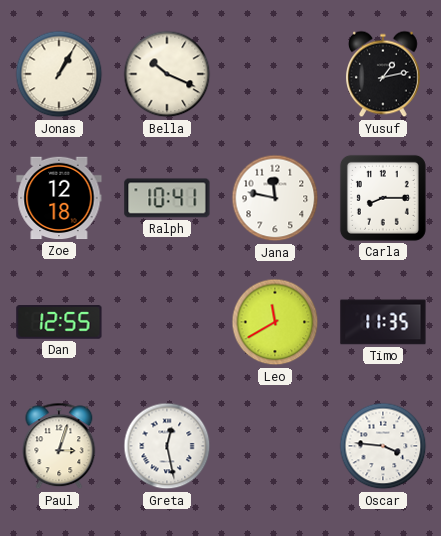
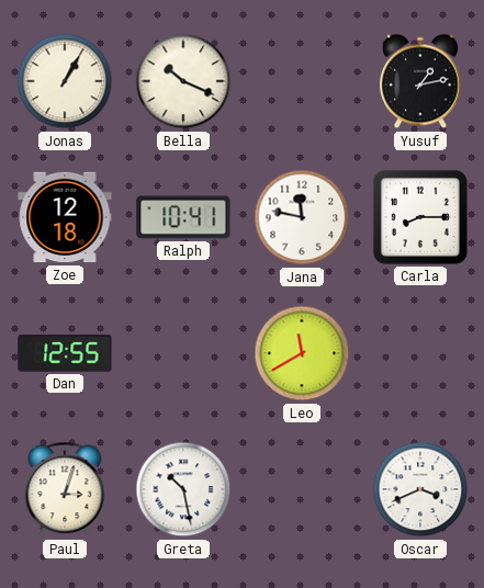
Timo: 11:35 -> none
Greta: 12:28 -> 10:28
Oscar: 3:46 -> 3:41
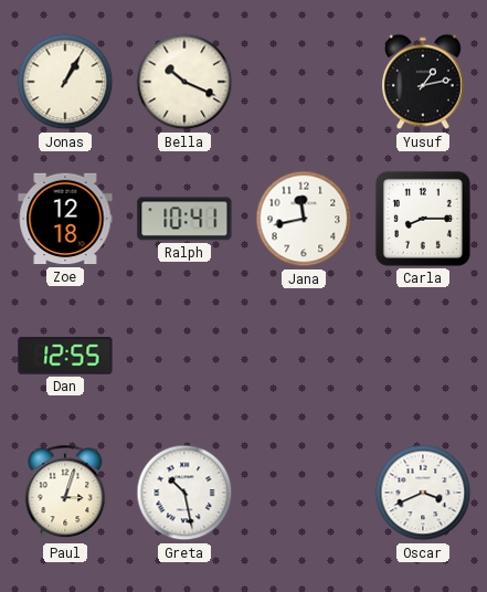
Jana: 11:47 -> 11:43
Leo: 11:40 -> none
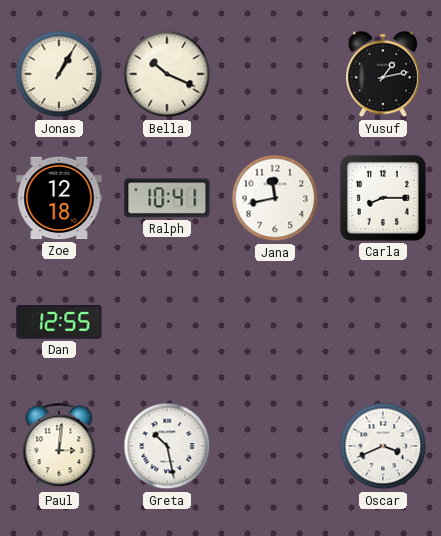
Paul: 3:03 -> 3:01
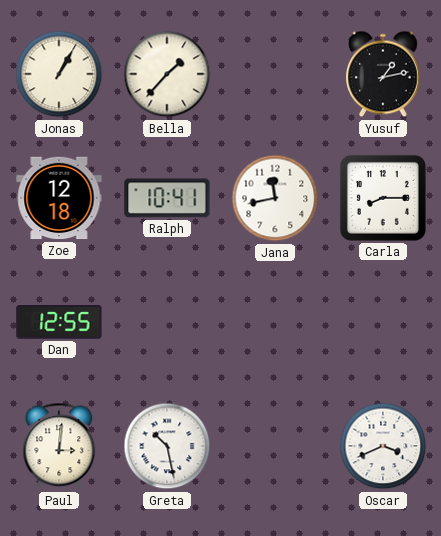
Bella: 10:19 -> 1:37
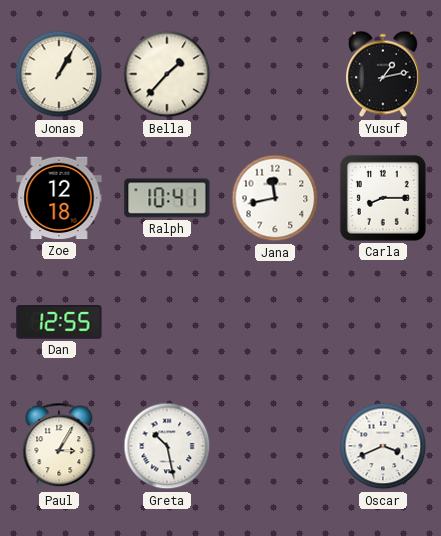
Paul: 3:01 -> 3:05
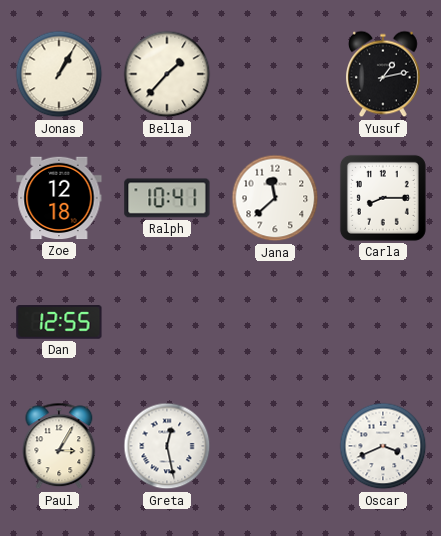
Jana: 11:43 -> 11:38
Greta: 10:28 -> 12:28
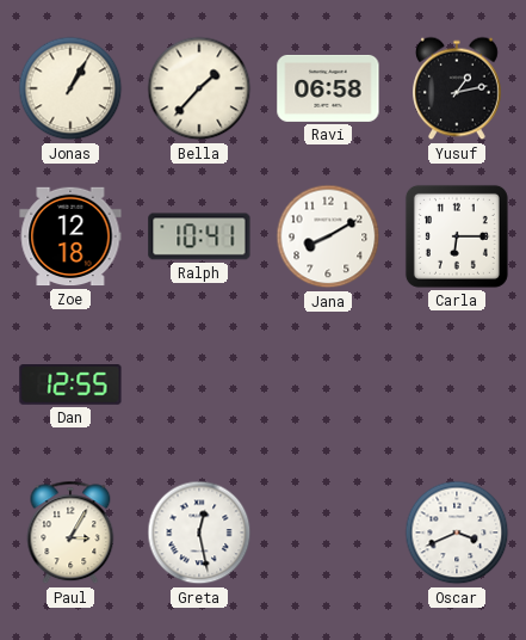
Ravi: none -> 06:58
Jana: 11:38 -> 8:10
Carla: 8:15 -> 6:15
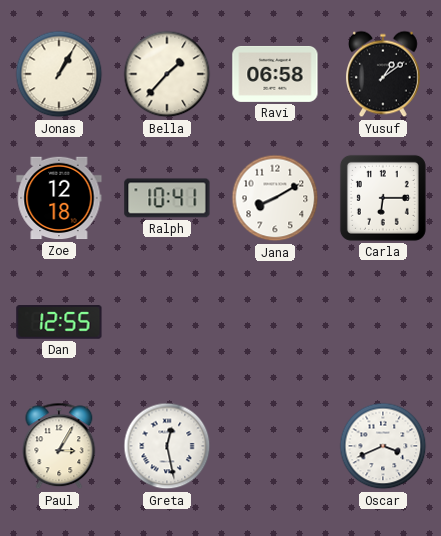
Yusuf: 1:13 -> 1:09
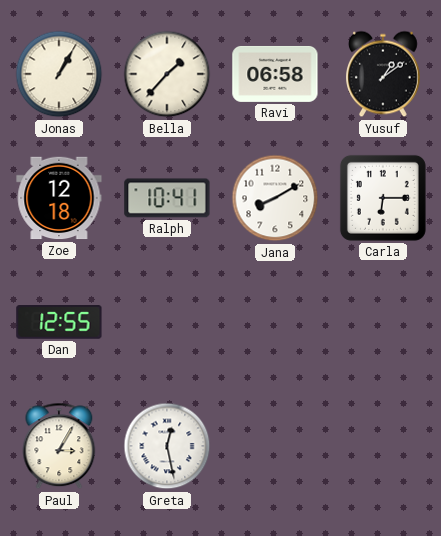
Oscar: 3:41 -> none
